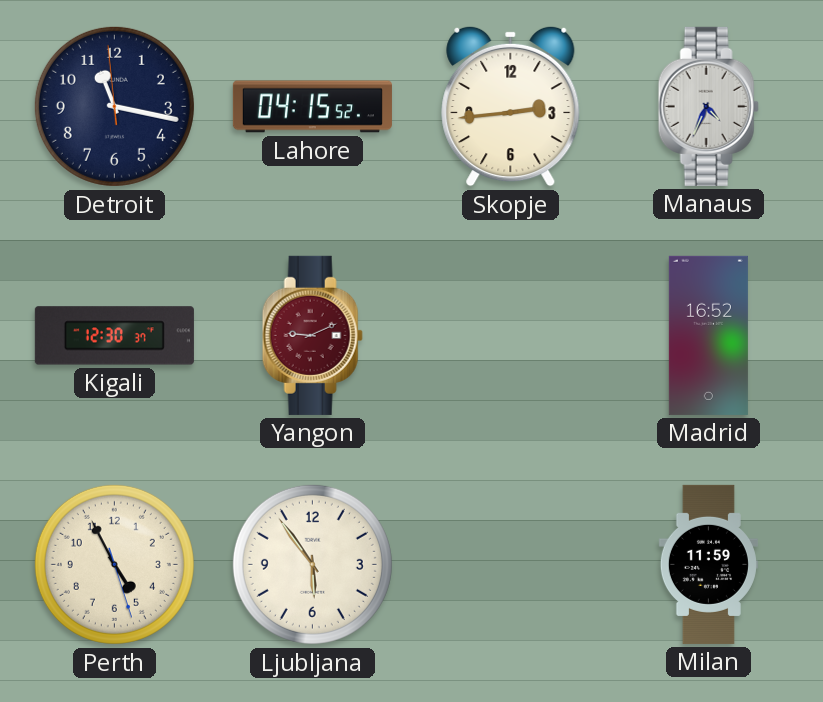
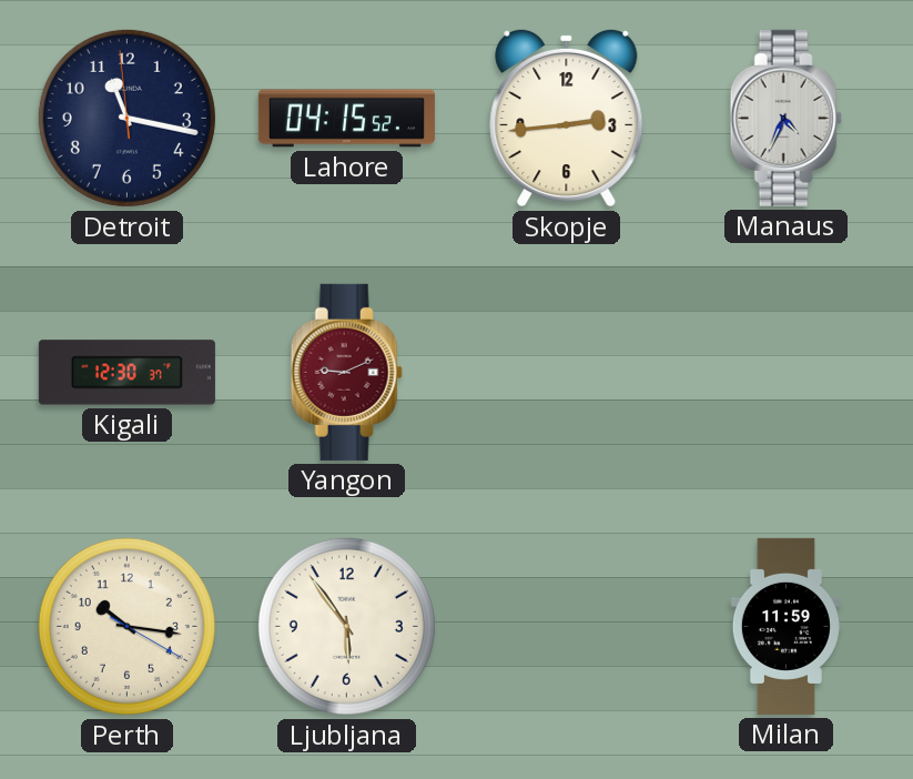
Madrid: 16:52 -> none
Perth: 4:55 -> 10:16
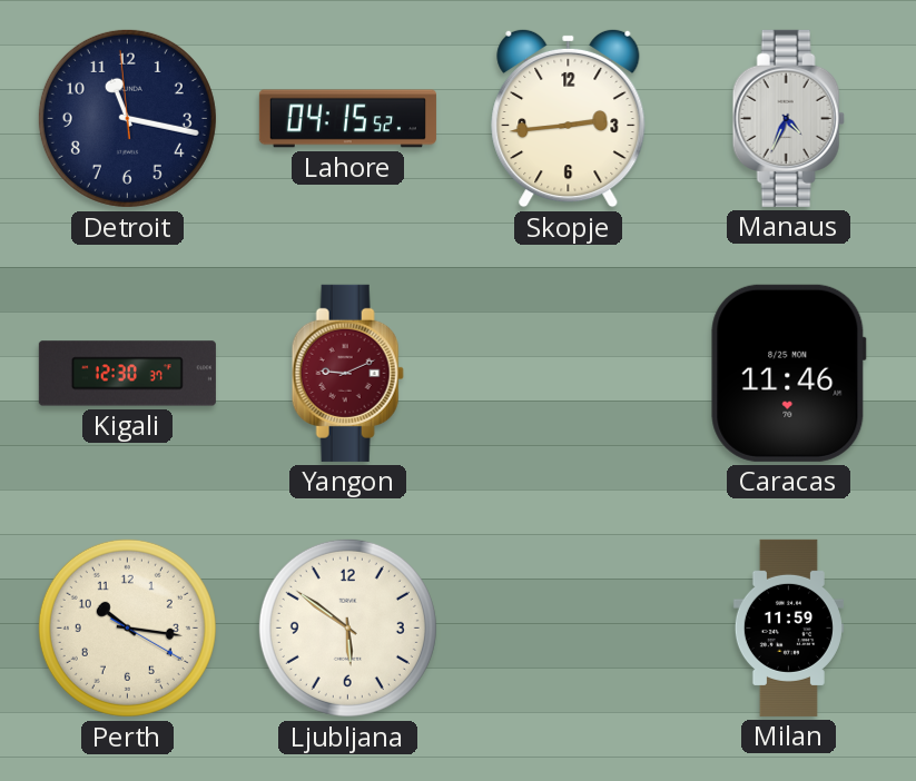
Caracas: none -> 11:46
Ljubljana: 5:54 -> 5:51
